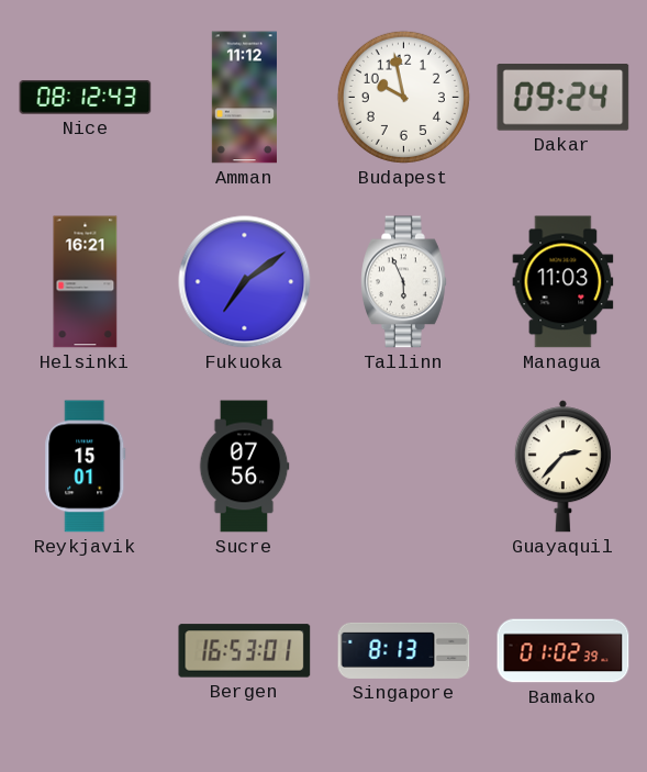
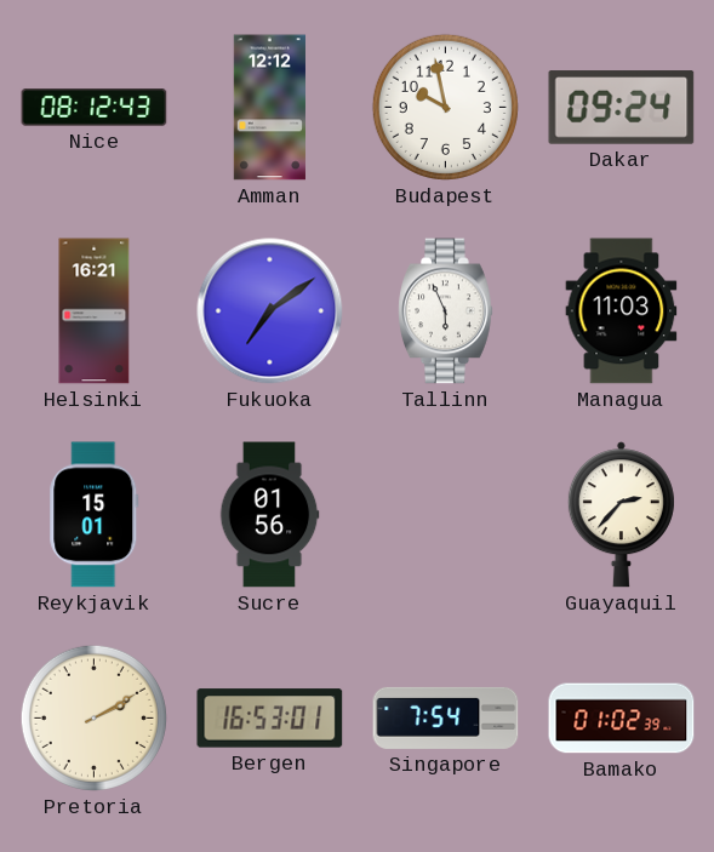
Amman: 11:12 -> 12:12
Sucre: 07:56 -> 01:56
Pretoria: none -> 2:10
Singapore: 8:13 -> 7:54
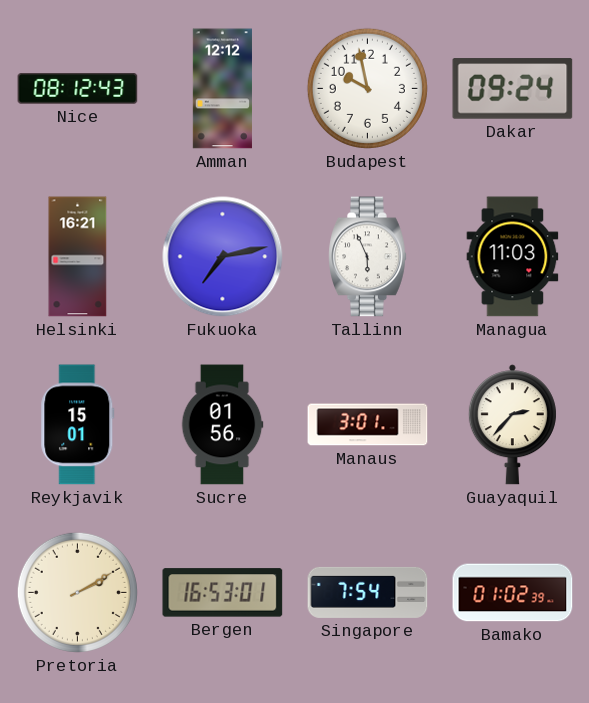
Fukuoka: 7:09 -> 7:13
Manaus: none -> 3:01
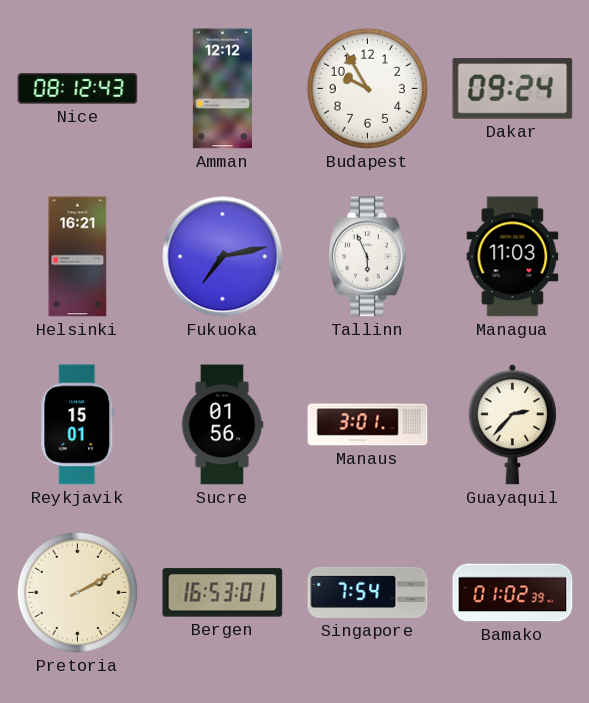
Budapest: 9:58 -> 9:55
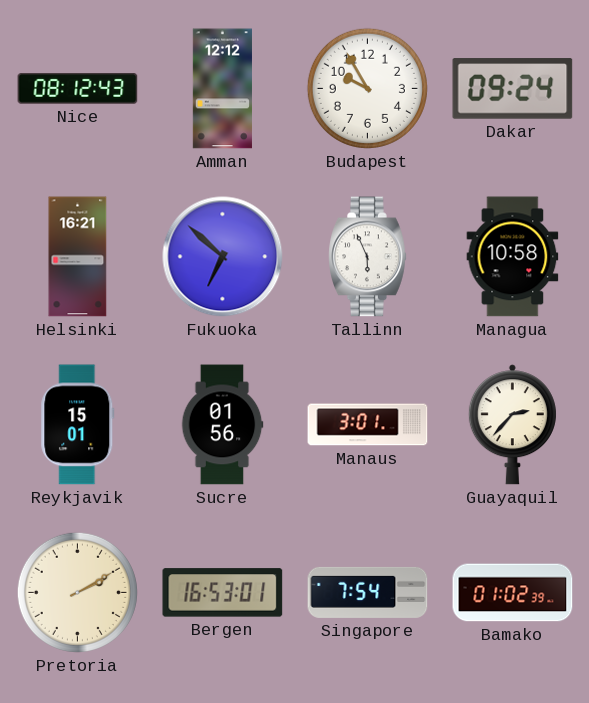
Fukuoka: 7:13 -> 6:52
Managua: 11:03 -> 10:58
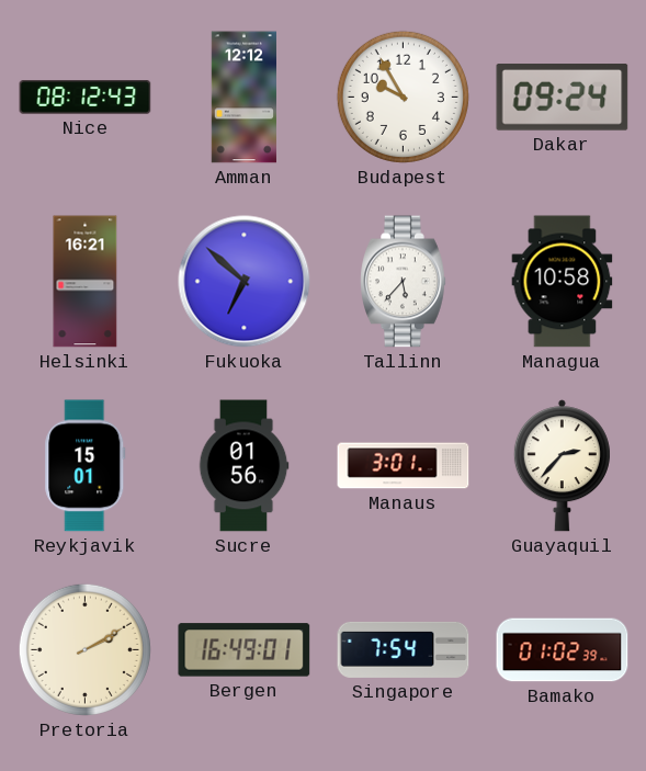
Tallinn: 5:56 -> 5:37
Bergen: 16:53 -> 16:49
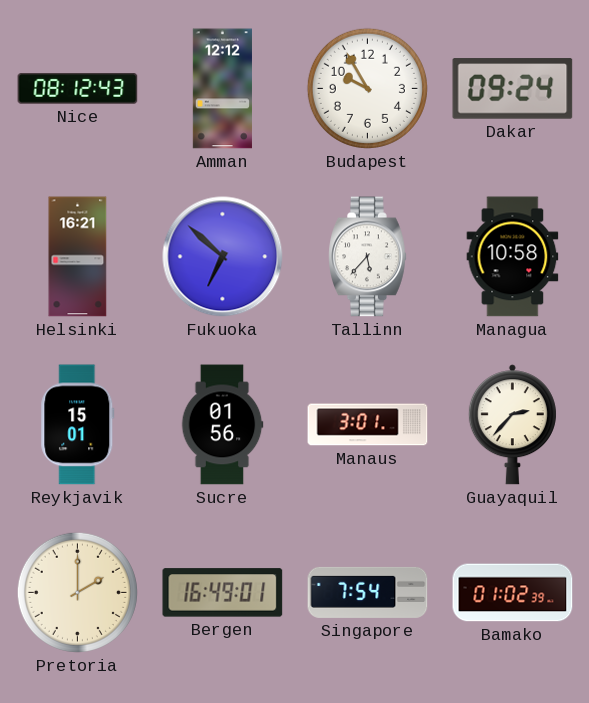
Pretoria: 2:10 -> 2:00
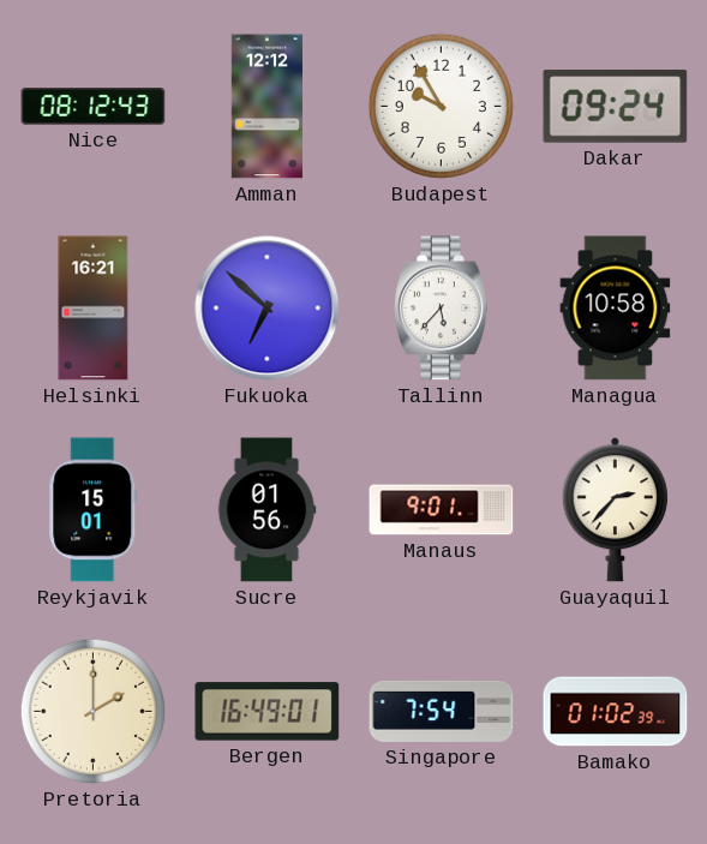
Manaus: 3:01 -> 9:01
